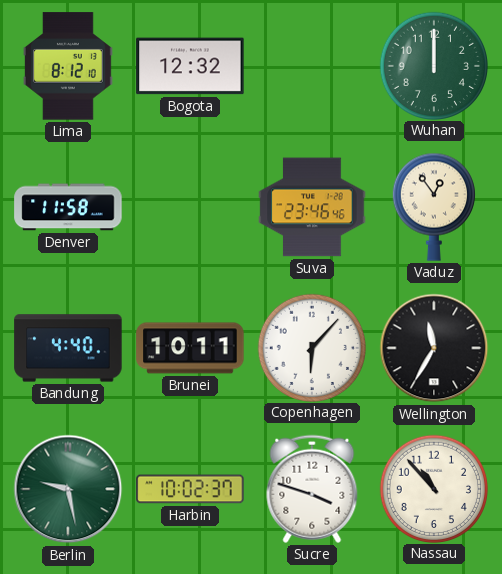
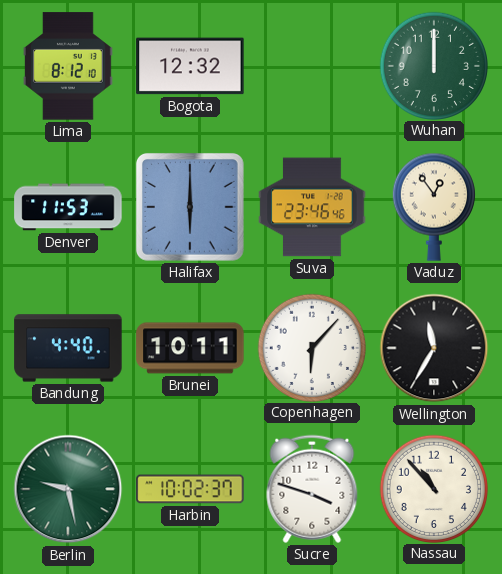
Denver: 11:58 -> 11:53
Halifax: none -> 6:00
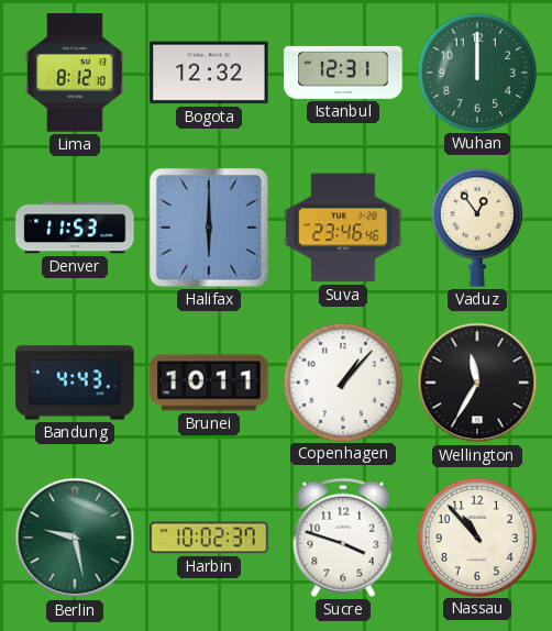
Istanbul: none -> 12:31
Bandung: 4:40 -> 4:43
Copenhagen: 6:07 -> 1:07
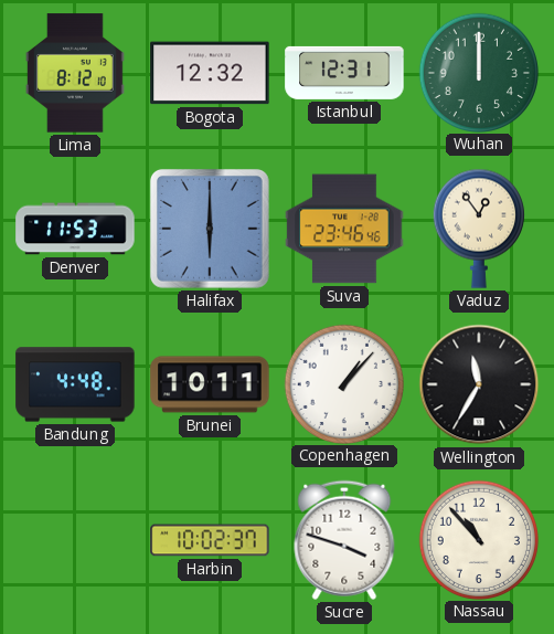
Bandung: 4:43 -> 4:48
Berlin: 9:28 -> none
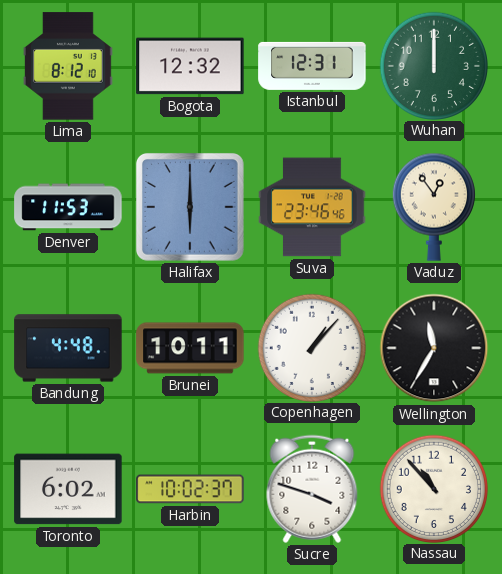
Toronto: none -> 6:02
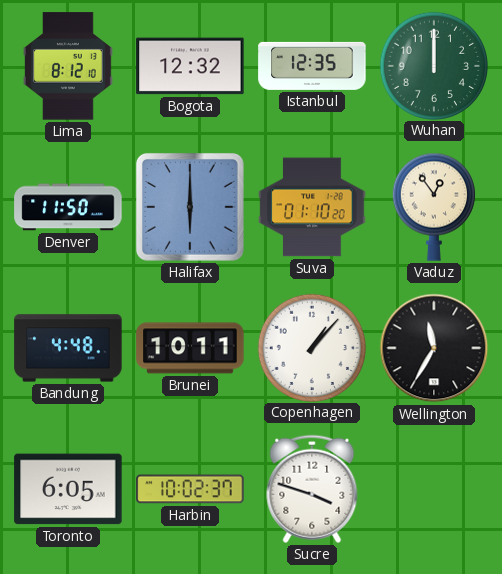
Istanbul: 12:31 -> 12:35
Denver: 11:53 -> 11:50
Suva: 23:46 -> 01:10
Toronto: 6:02 -> 6:05
Nassau: 10:53 -> none
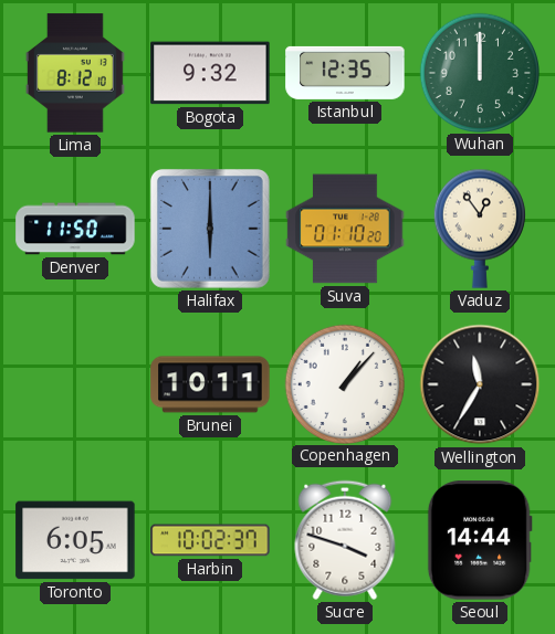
Bogota: 12:32 -> 9:32
Bandung: 4:48 -> none
Seoul: none -> 14:44
